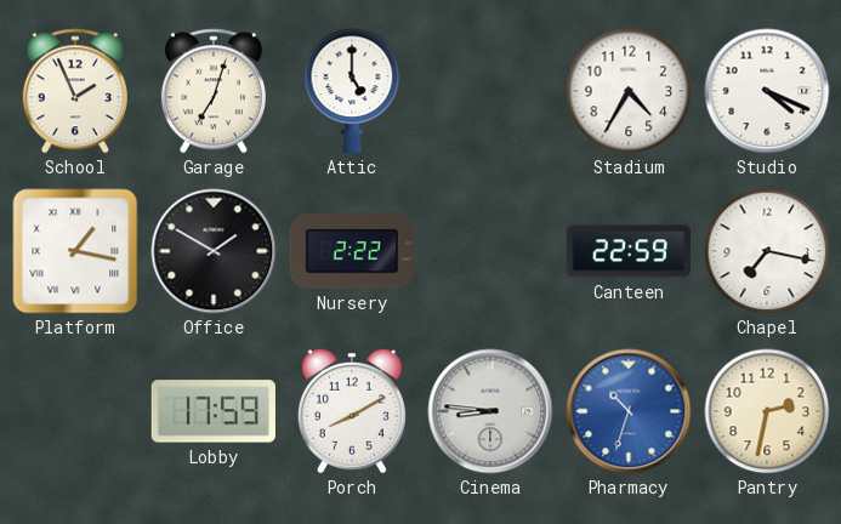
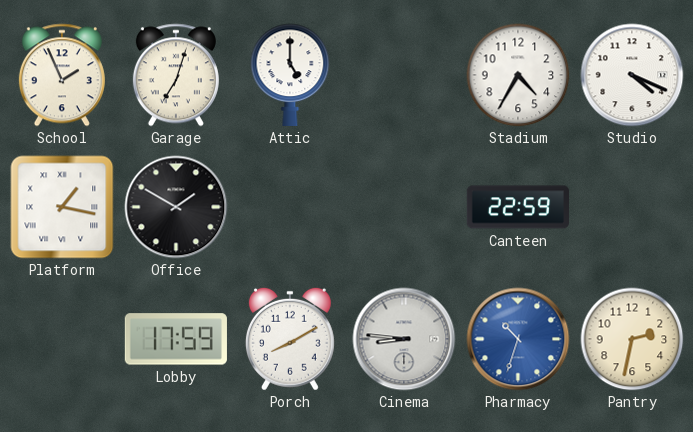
Nursery: 2:22 -> none
Chapel: 7:17 -> none
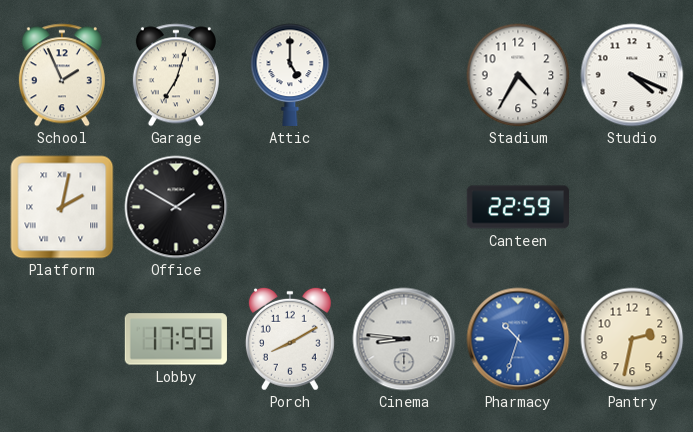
Platform: 1:17 -> 2:02
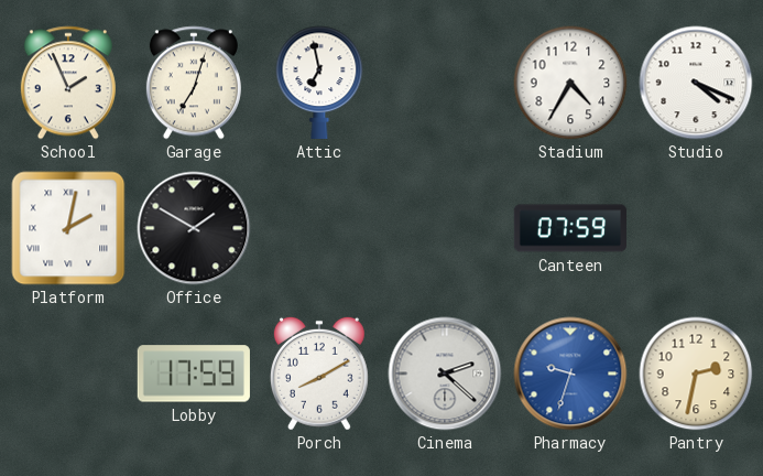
Attic: 5:00 -> 6:58
Canteen: 22:59 -> 07:59
Cinema: 8:46 -> 2:22
Pharmacy: 10:33 -> 9:33
